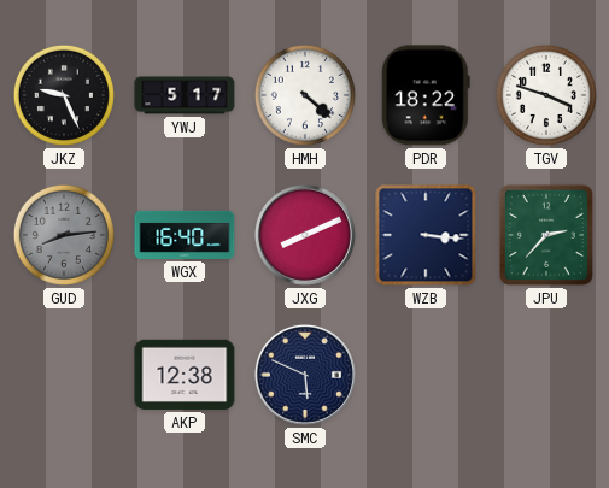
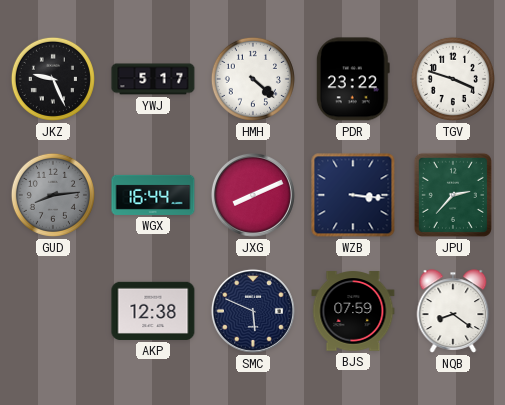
PDR: 18:22 -> 23:22
WGX: 16:40 -> 16:44
BJS: none -> 07:59
NQB: none -> 8:21
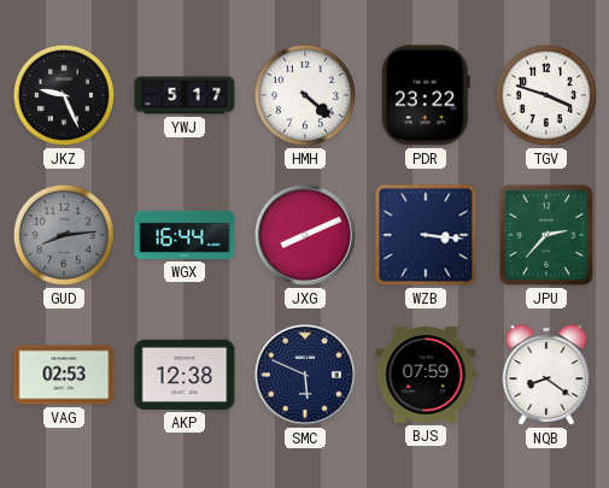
VAG: none -> 02:53
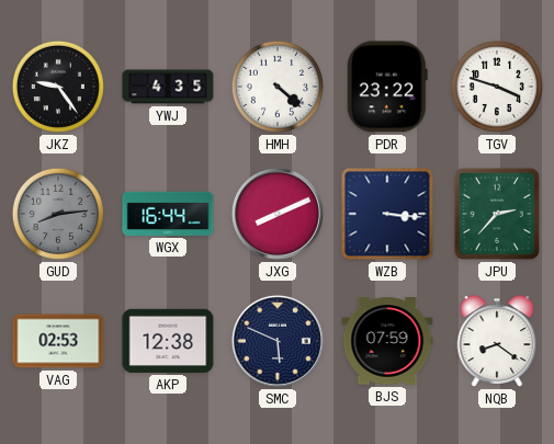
JKZ: 9:26 -> 9:24
YWJ: 5:17 -> 4:35
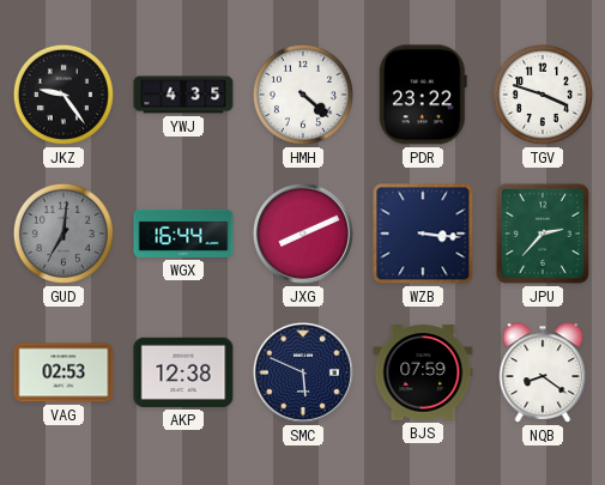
GUD: 8:14 -> 7:01
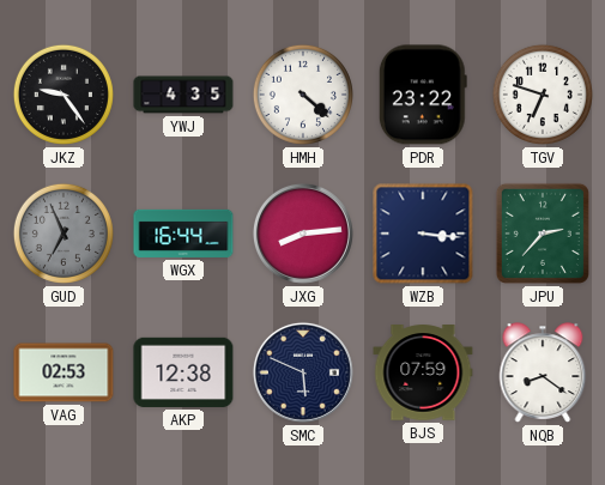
TGV: 3:48 -> 6:48
GUD: 7:01 -> 6:56
JXG: 8:11 -> 8:14
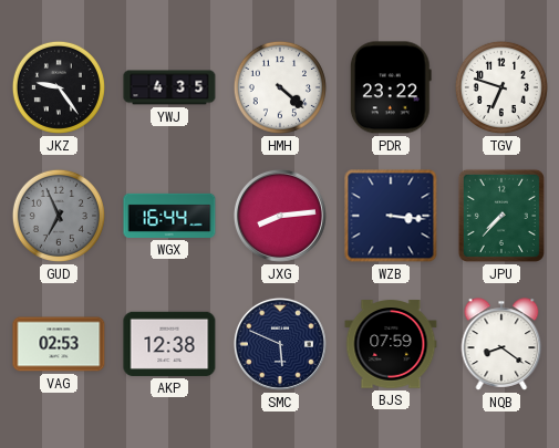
JPU: 2:37 -> 7:37
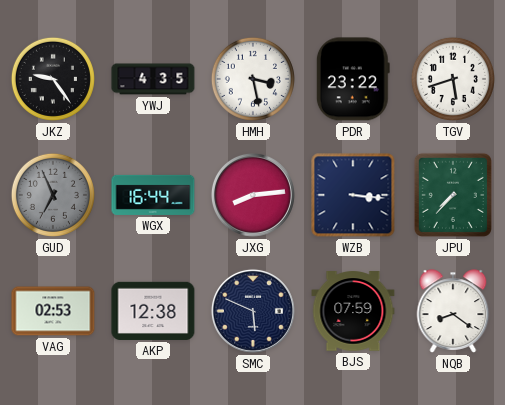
HMH: 4:22 -> 3:28
TGV: 6:48 -> 5:42
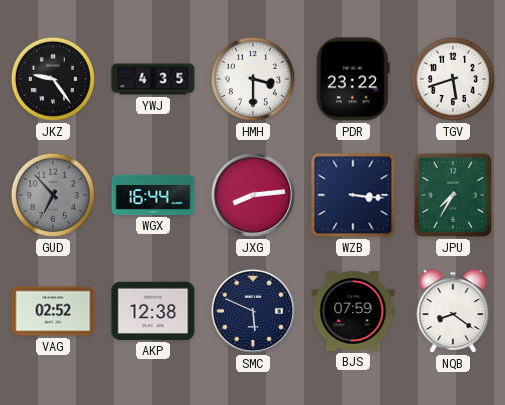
HMH: 3:28 -> 3:30
GUD: 6:56 -> 6:53
JPU: 7:37 -> 7:35
VAG: 02:53 -> 02:52
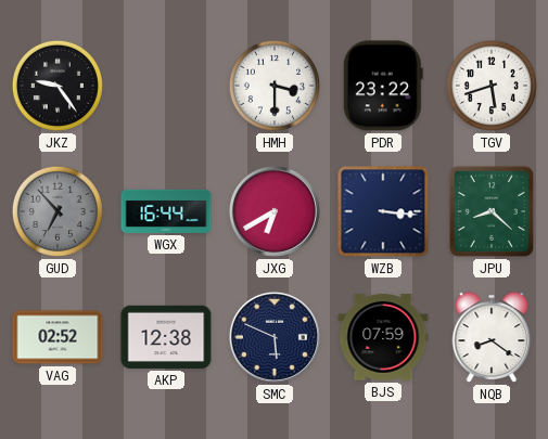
YWJ: 4:35 -> none
JXG: 8:14 -> 6:40
JPU: 7:35 -> 8:22
